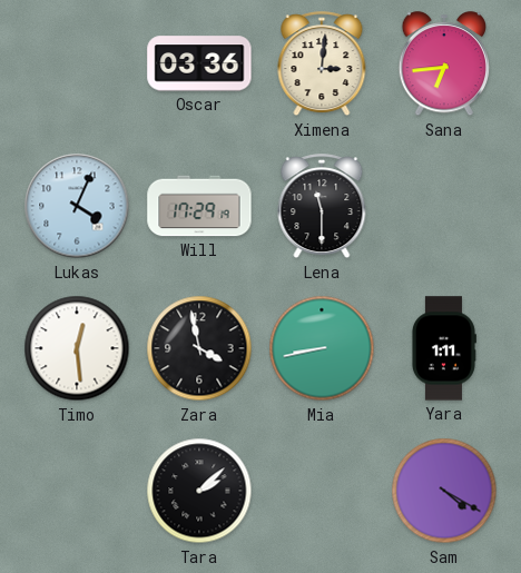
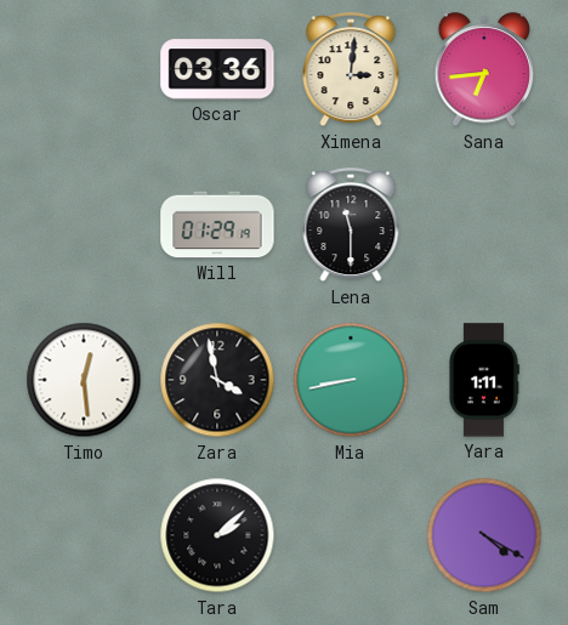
Lukas: 4:04 -> none
Will: 17:29 -> 01:29
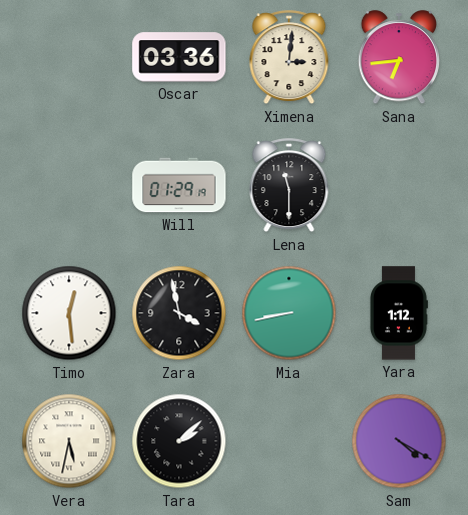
Yara: 1:11 -> 1:12
Vera: none -> 5:32
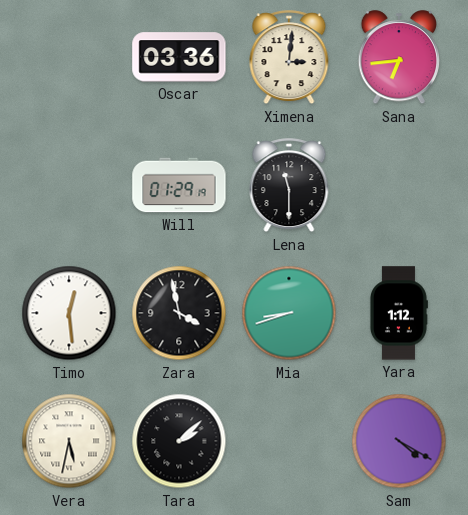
Mia: 8:43 -> 8:42
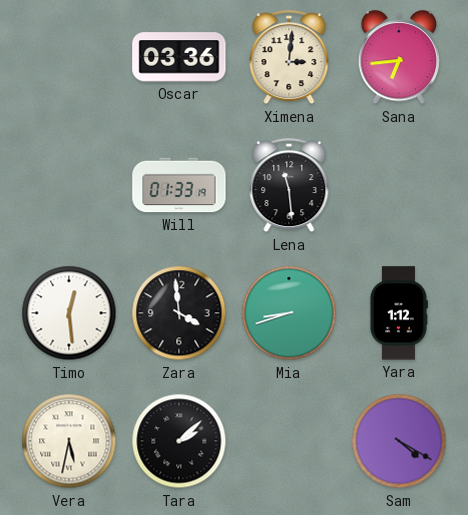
Will: 01:29 -> 01:33
Lena: 11:30 -> 11:29
Zara: 3:58 -> 3:59
